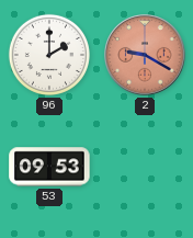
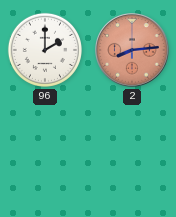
2: 9:20 -> 8:14
53: 09:53 -> none
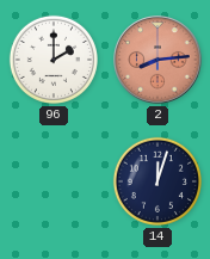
14: none -> 12:03
